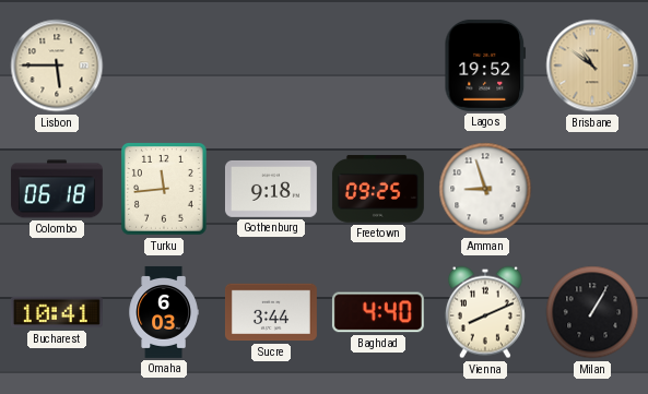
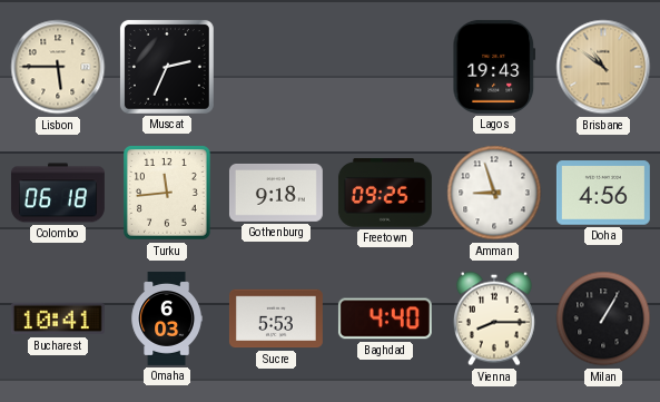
Muscat: none -> 2:34
Lagos: 19:52 -> 19:43
Doha: none -> 4:56
Sucre: 3:44 -> 5:53
Vienna: 8:11 -> 8:15
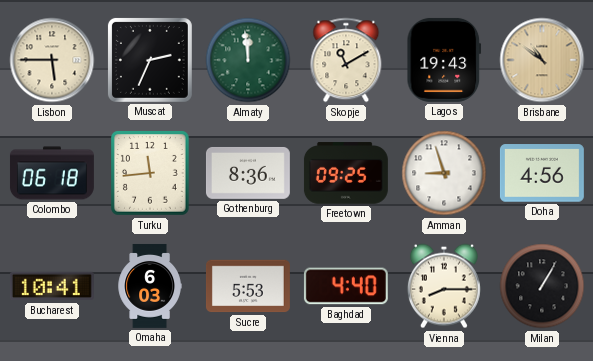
Almaty: none -> 11:59
Skopje: none -> 11:10
Gothenburg: 9:18 -> 8:36
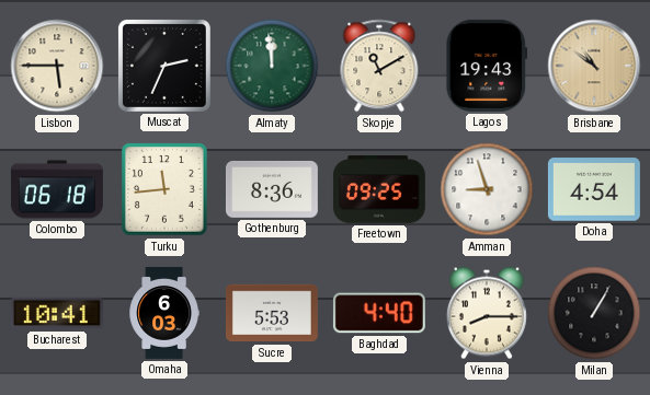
Doha: 4:56 -> 4:54
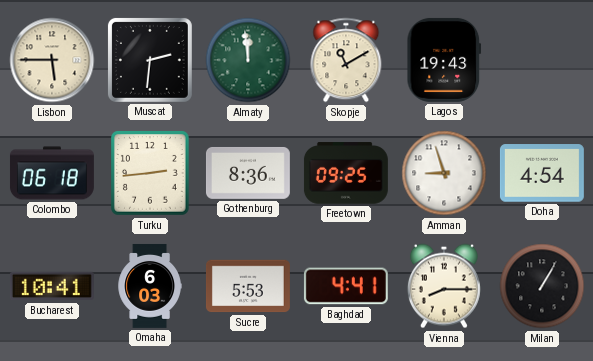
Muscat: 2:34 -> 2:31
Brisbane: 10:51 -> none
Turku: 11:44 -> 2:44
Baghdad: 4:40 -> 4:41
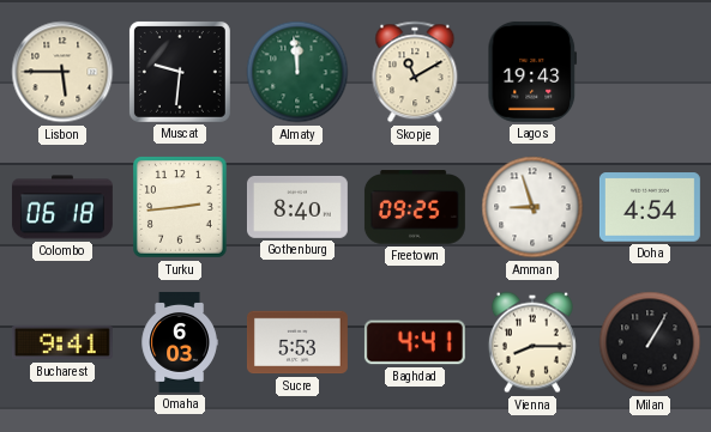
Muscat: 2:31 -> 9:31
Gothenburg: 8:36 -> 8:40
Bucharest: 10:41 -> 9:41
